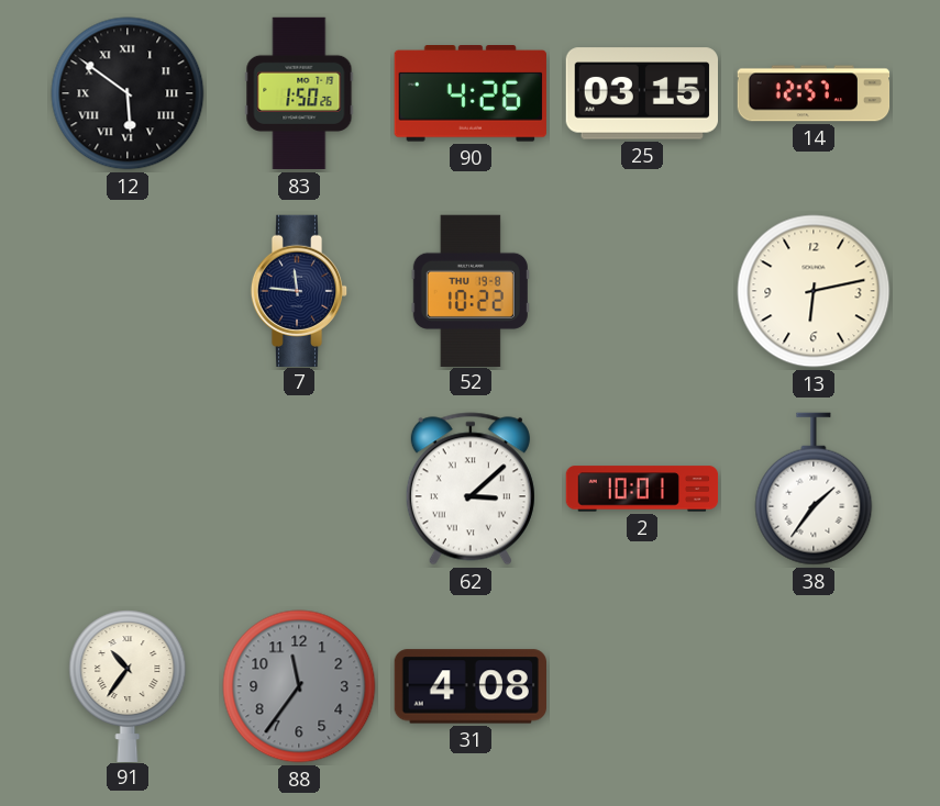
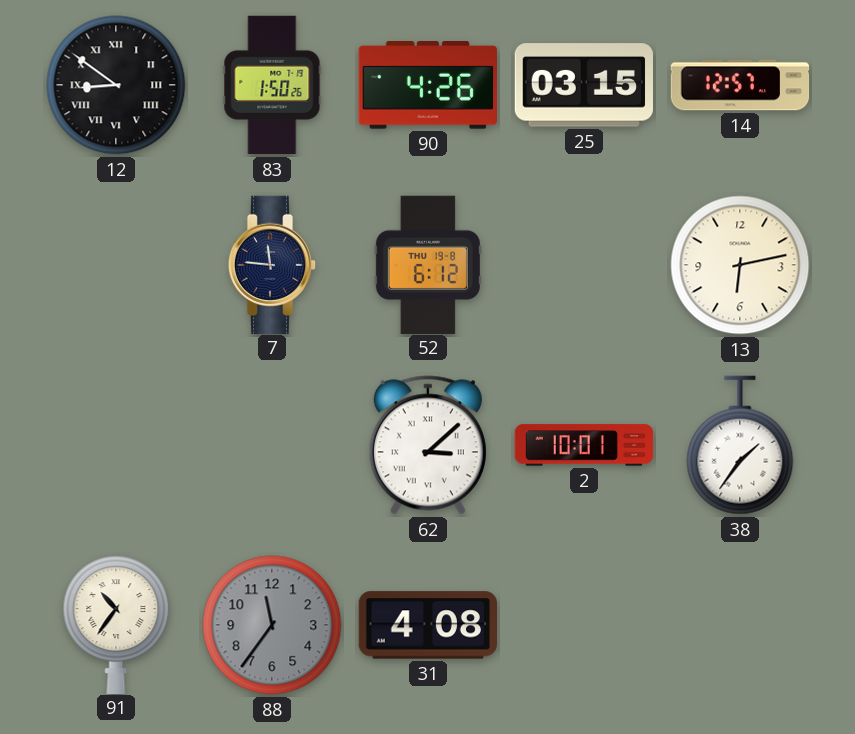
12: 5:51 -> 8:51
52: 10:22 -> 6:12
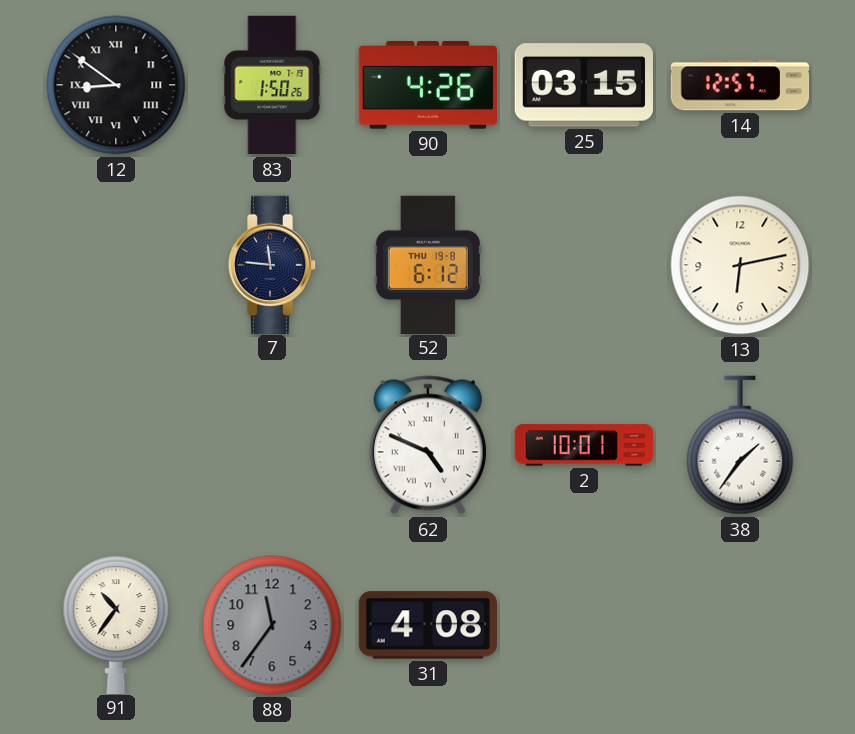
62: 3:08 -> 4:49
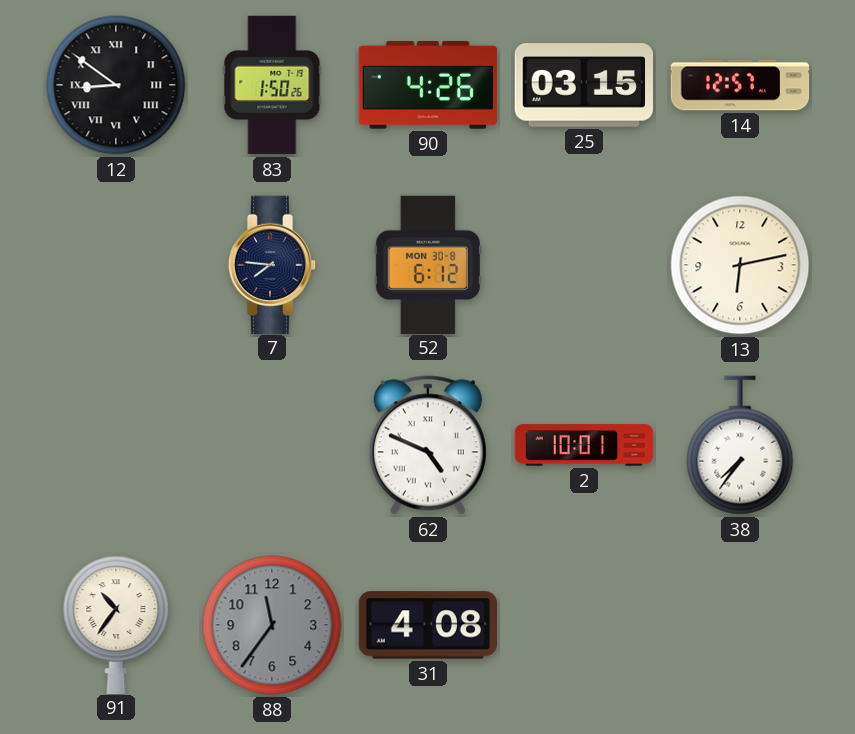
7: 11:46 -> 7:46
52 date: THU 19-8 -> MON 30-8
38: 1:36 -> 7:36
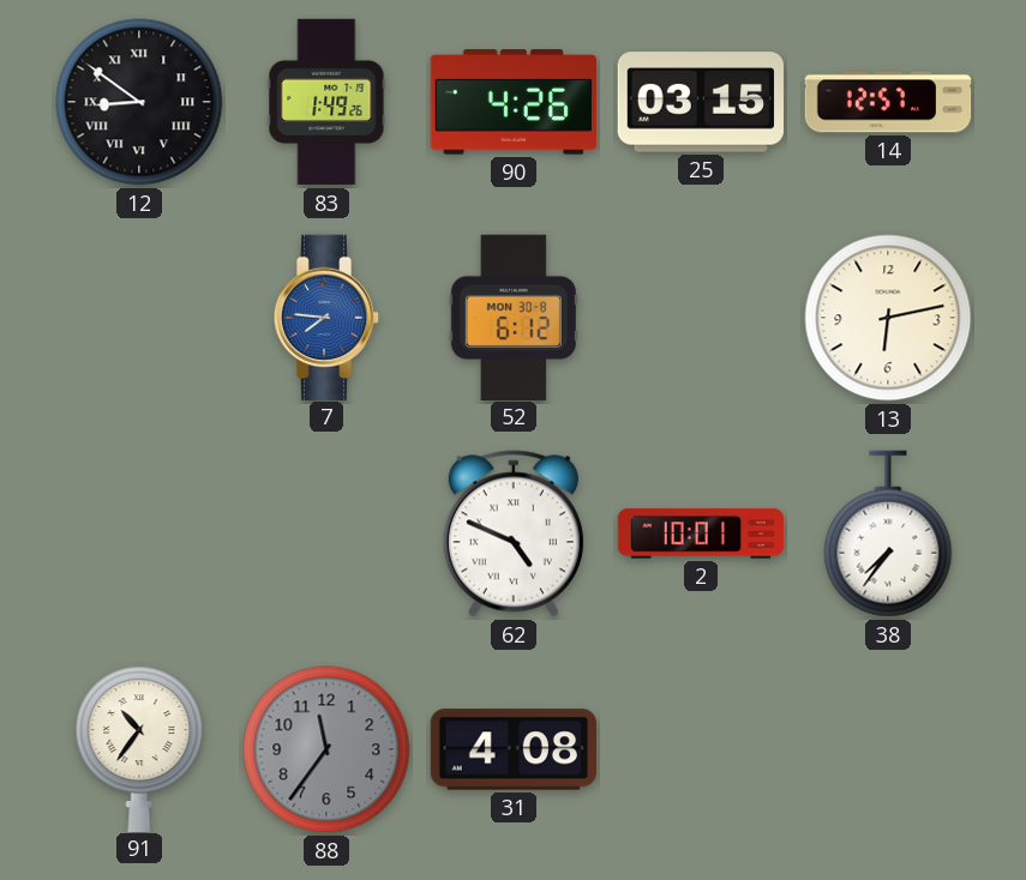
83: 1:50 -> 1:49
7 dial: navy -> blue
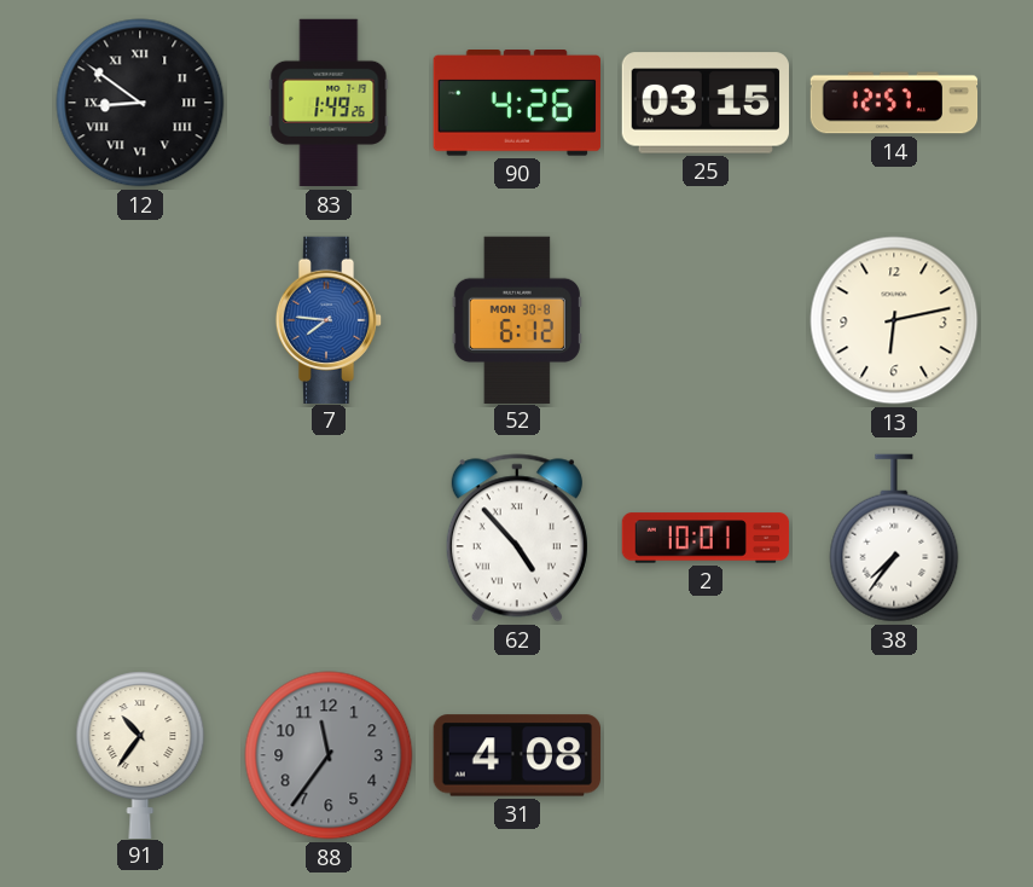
62: 4:49 -> 4:53
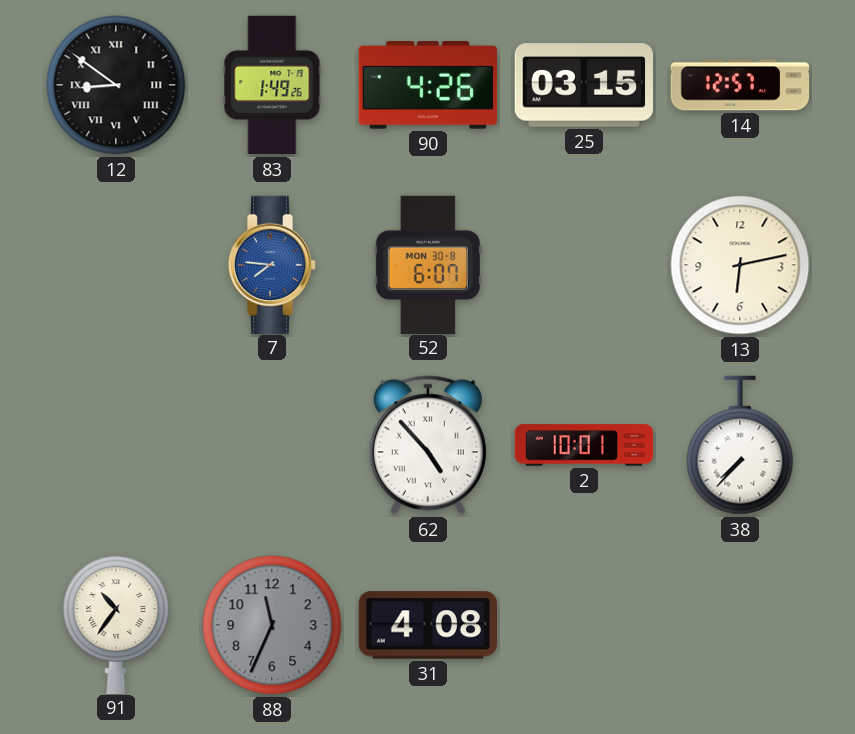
52: 6:12 -> 6:07
38: 7:36 -> 7:37
88: 11:36 -> 11:34
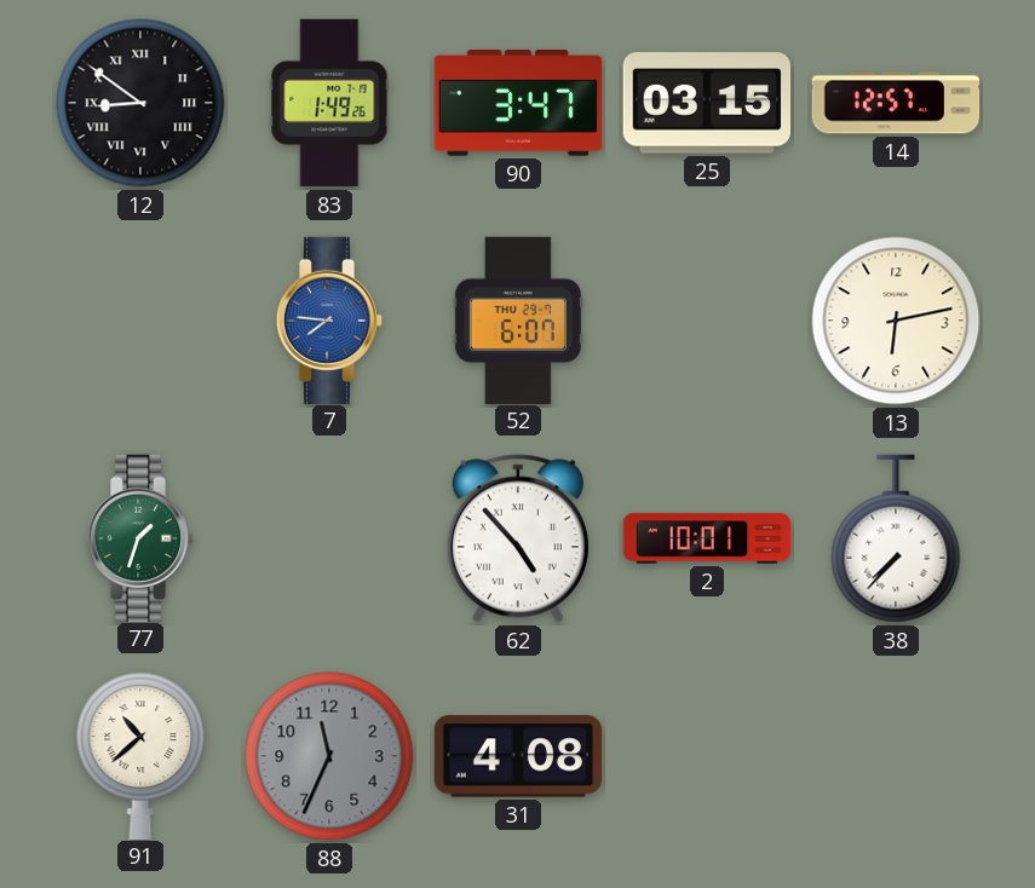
90: 4:26 -> 3:47
52 date: MON 30-8 -> THU 29-7
77: none -> 1:33
91: 10:36 -> 10:38
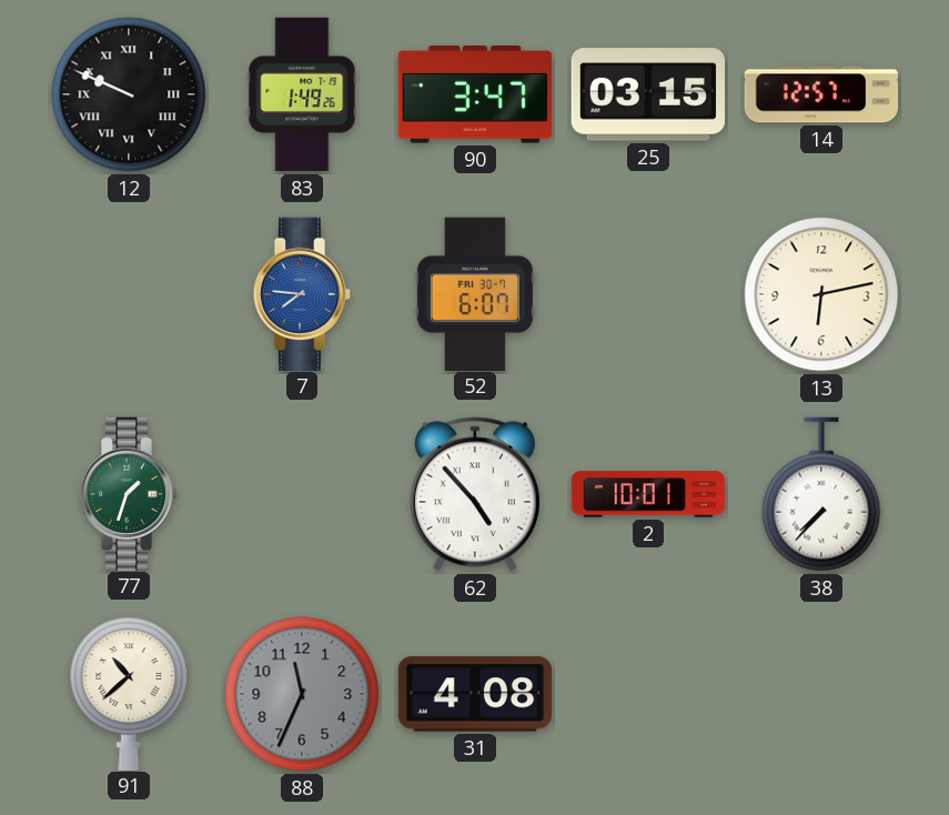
12: 8:51 -> 9:49
52 date: THU 29-7 -> FRI 30-7
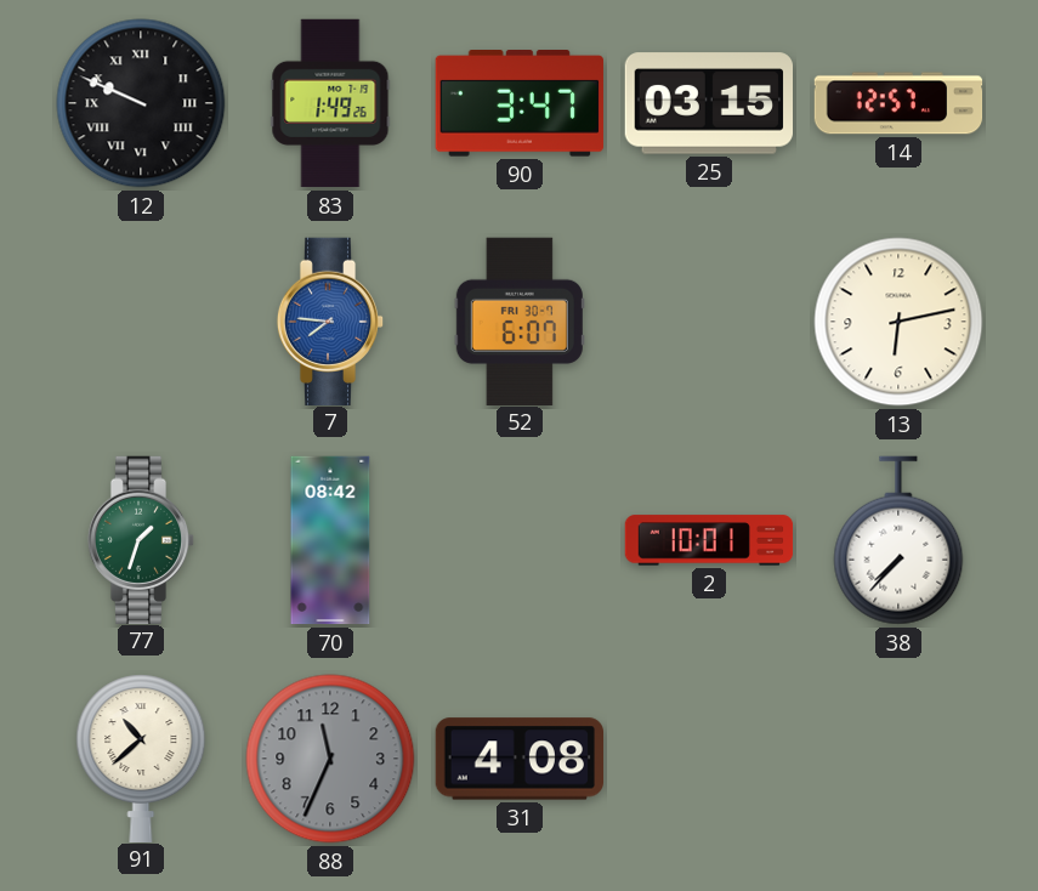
70: none -> 08:42
62: 4:53 -> none
